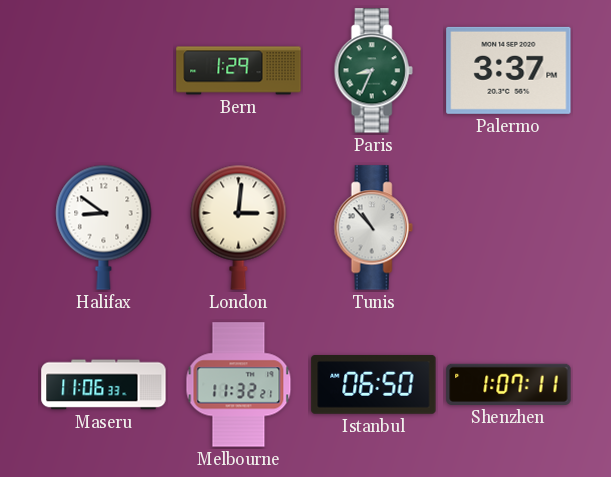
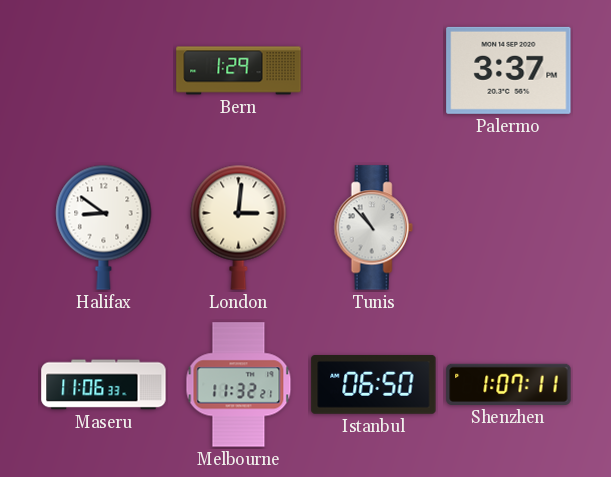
Paris: 8:34 -> none
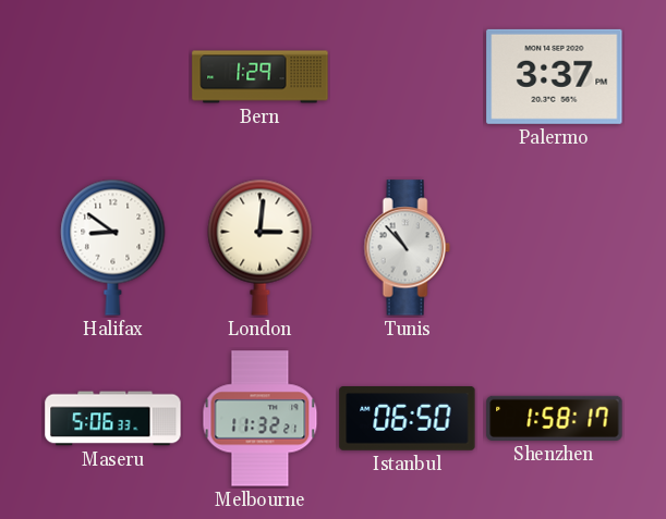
Maseru: 11:06 -> 5:06
Shenzhen: 1:07 -> 1:58
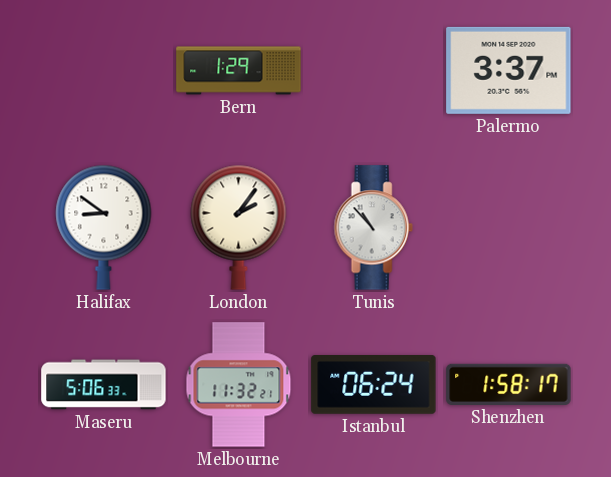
London: 3:01 -> 2:06
Istanbul: 06:50 -> 06:24
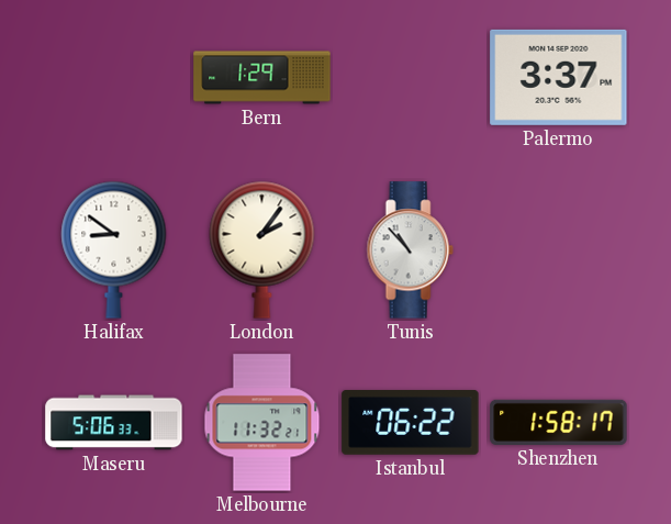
Istanbul: 06:24 -> 06:22
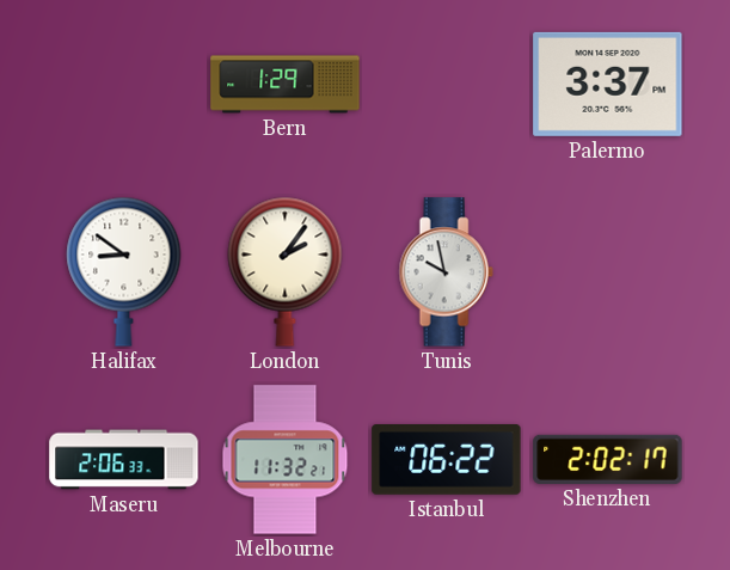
Tunis: 10:53 -> 9:58
Maseru: 5:06 -> 2:06
Shenzhen: 1:58 -> 2:02
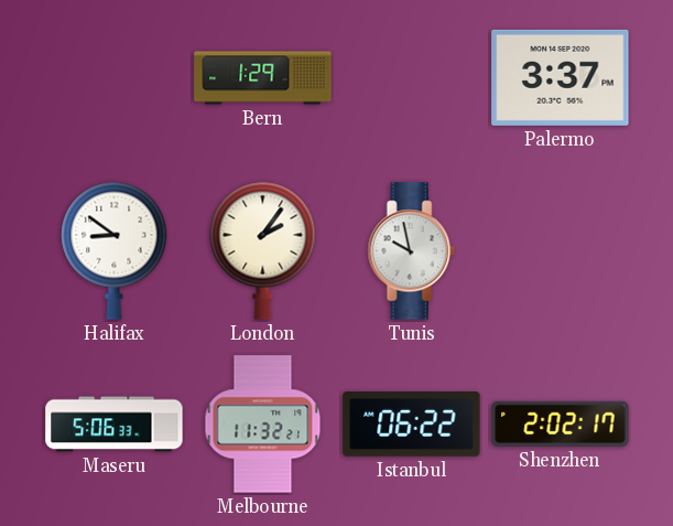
Maseru: 2:06 -> 5:06
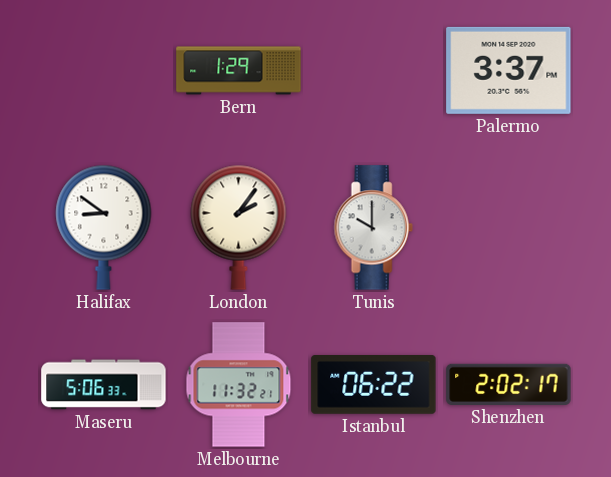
Tunis: 9:58 -> 10:00
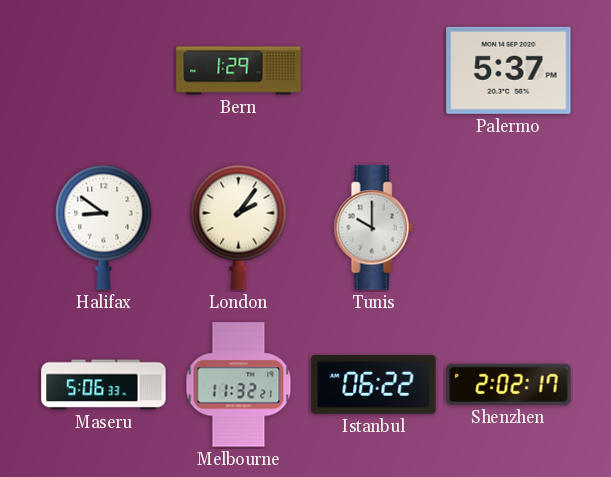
Palermo: 3:37 -> 5:37
